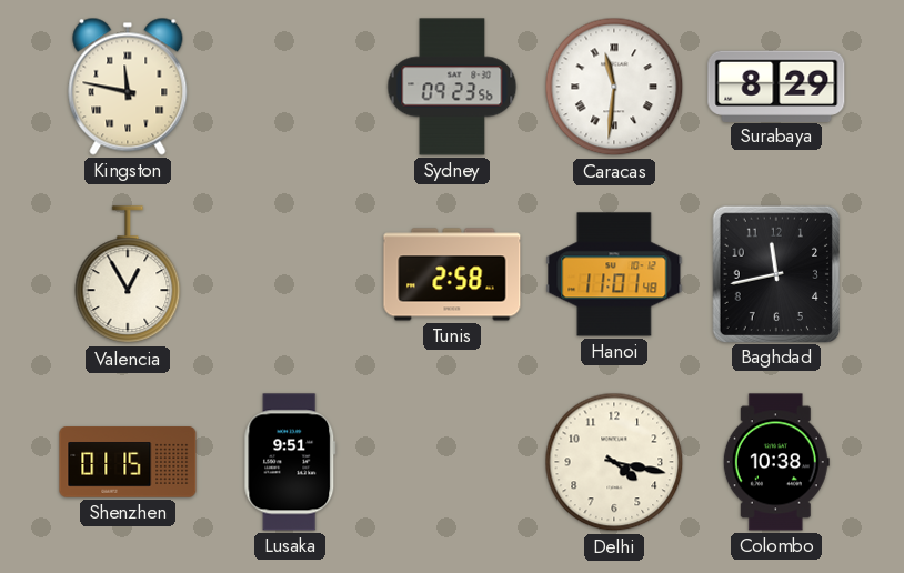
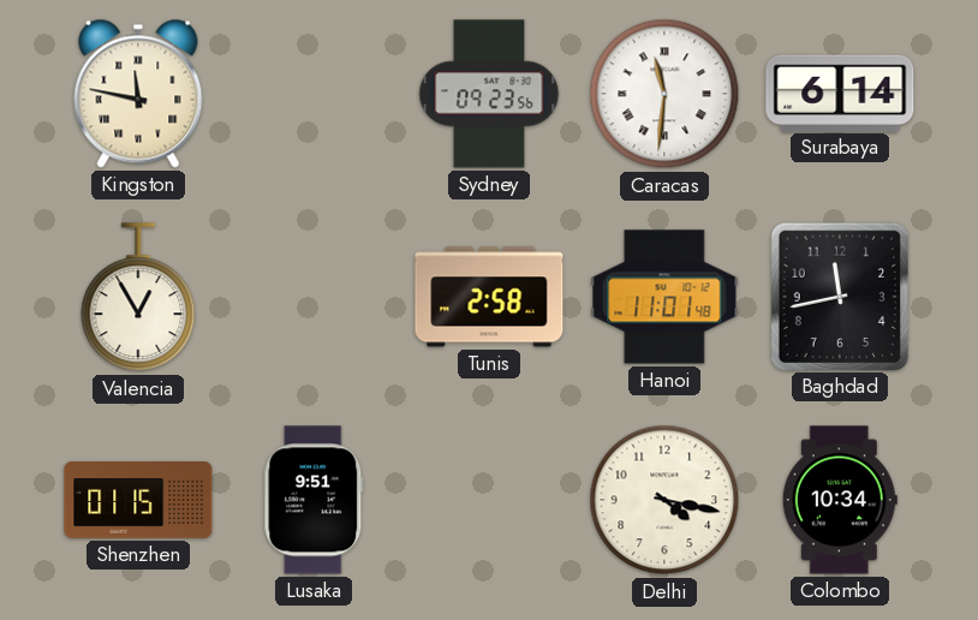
Surabaya: 8:29 -> 6:14
Colombo: 10:38 -> 10:34
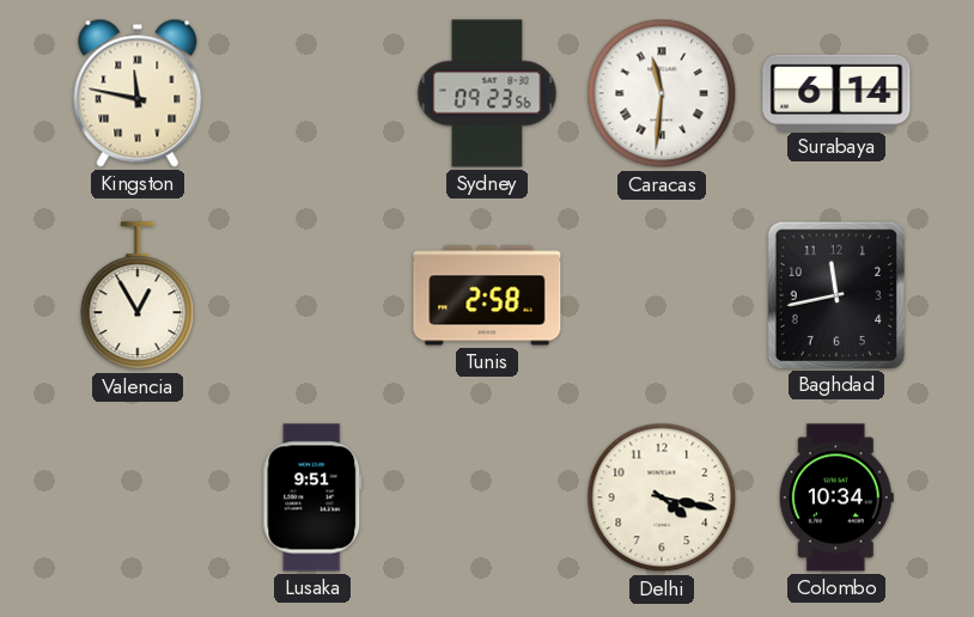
Hanoi: 11:01 -> none
Shenzhen: 01:15 -> none
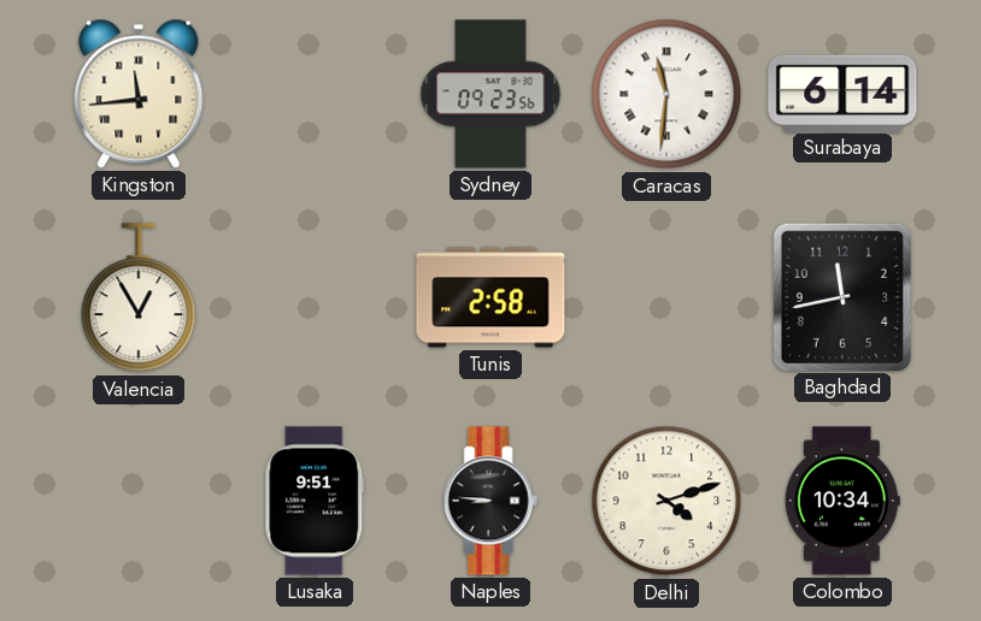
Kingston: 11:47 -> 11:44
Naples: none -> 8:46
Delhi: 4:17 -> 4:12
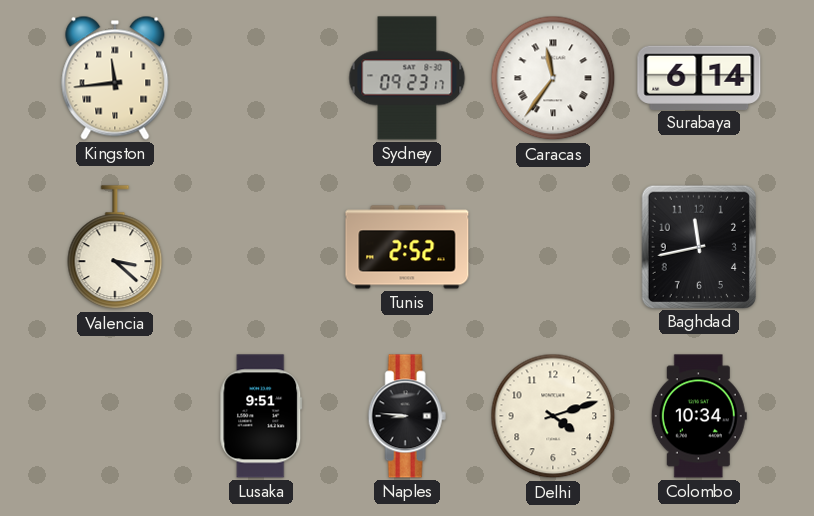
Sydney: 09:23:56 -> 09:23:17
Caracas: 11:31 -> 11:36
Valencia: 12:55 -> 3:22
Tunis: 2:58 -> 2:52
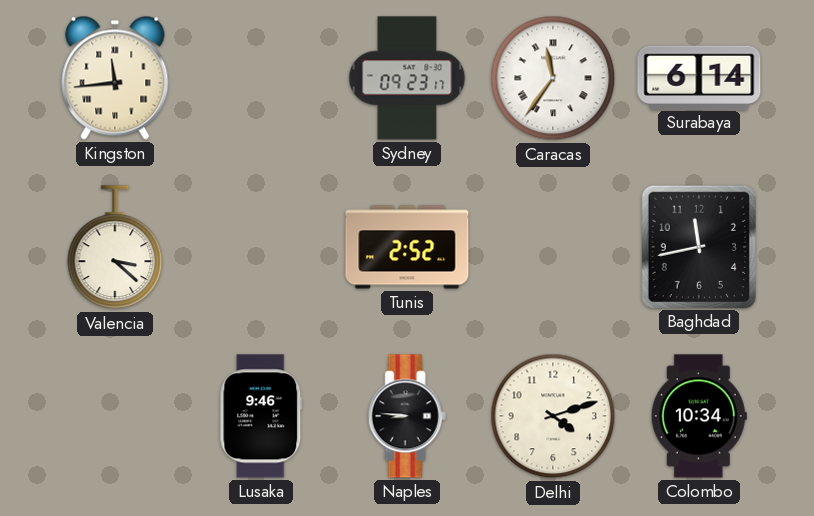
Lusaka: 9:51 -> 9:46
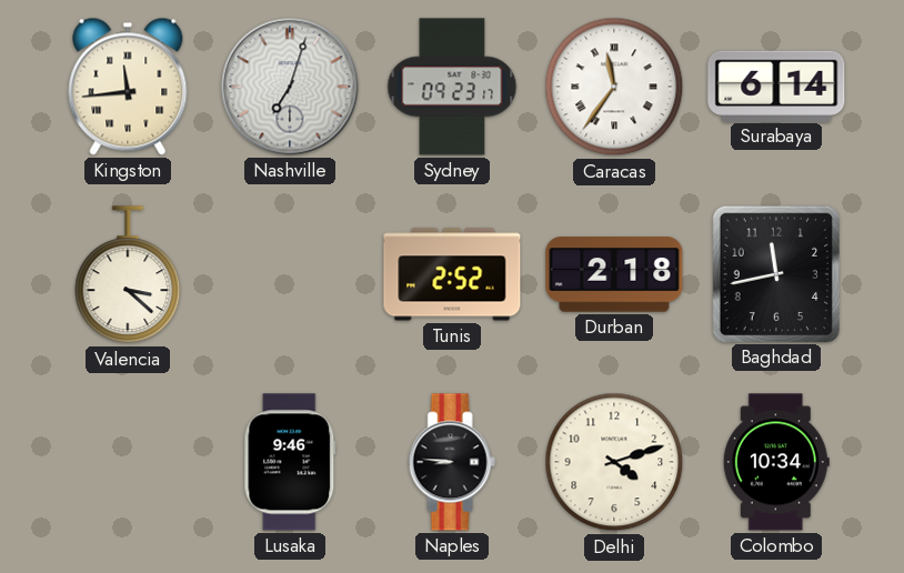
Nashville: none -> 7:03
Durban: none -> 2:18
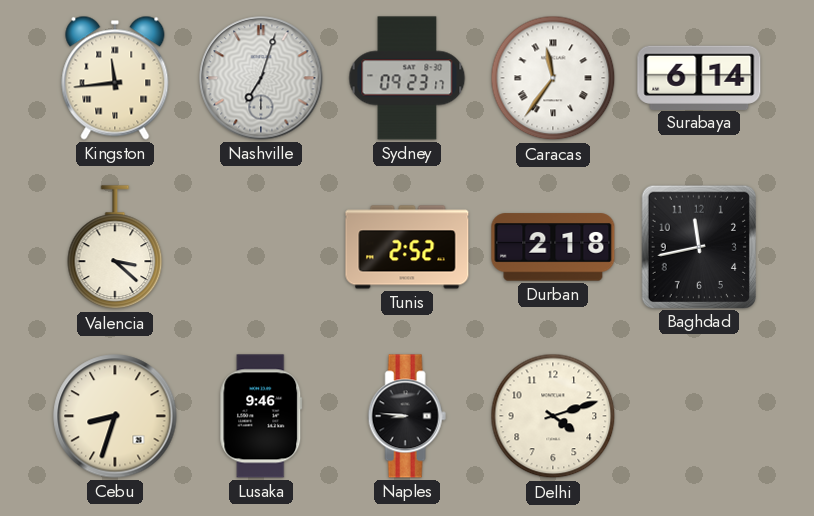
Cebu: none -> 8:33
Colombo: 10:34 -> none
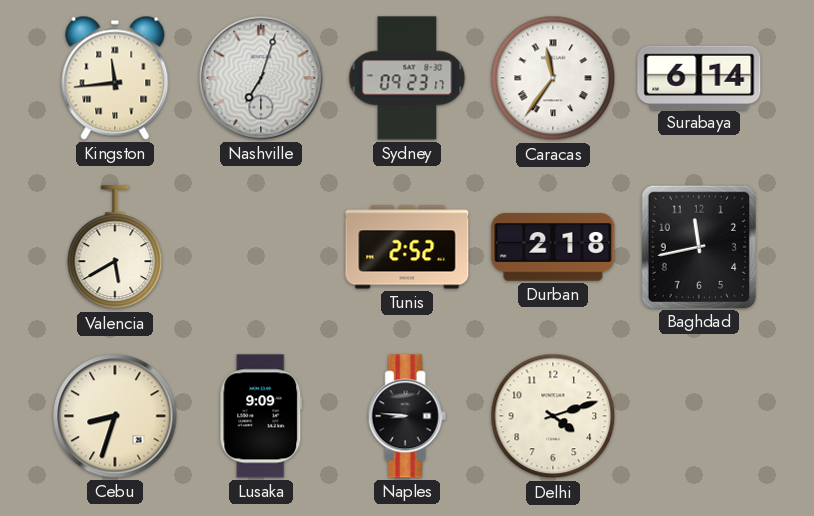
Valencia: 3:22 -> 5:40
Lusaka: 9:46 -> 9:09
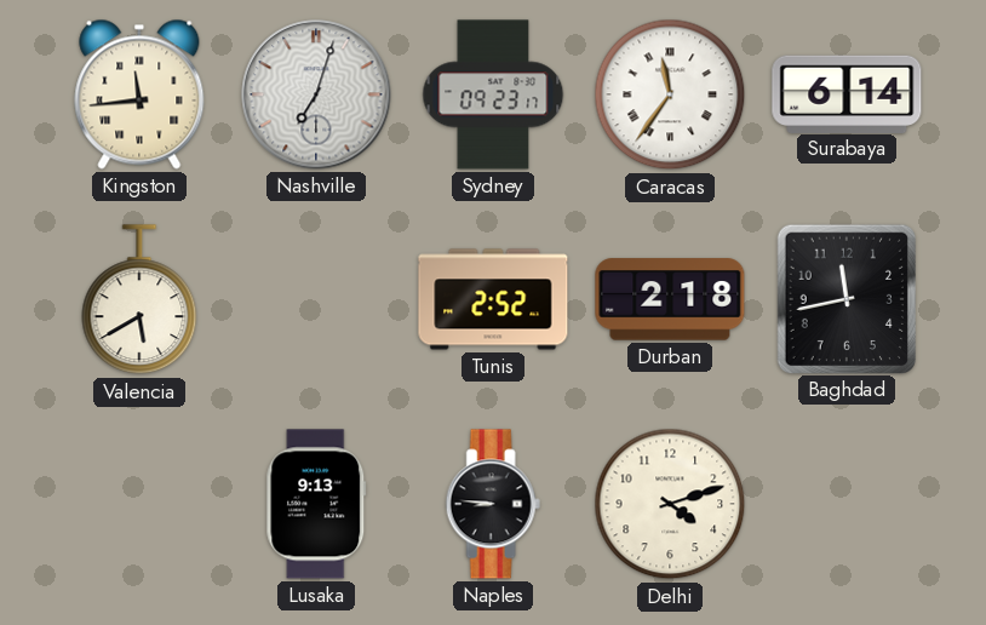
Cebu: 8:33 -> none
Lusaka: 9:09 -> 9:13
